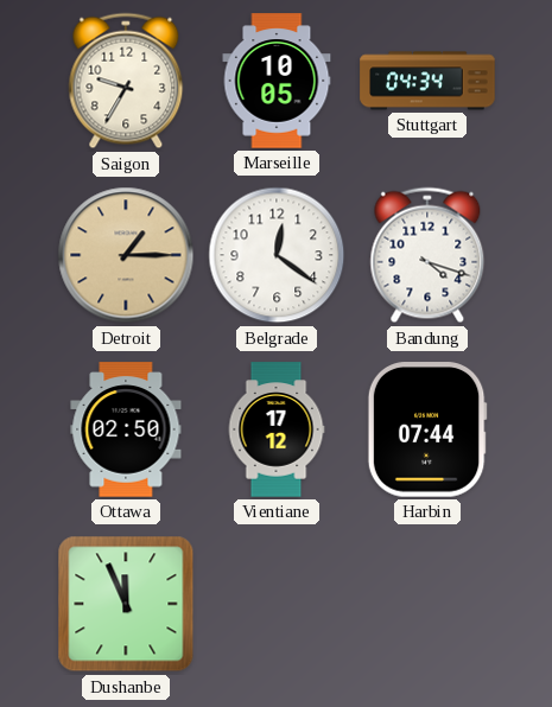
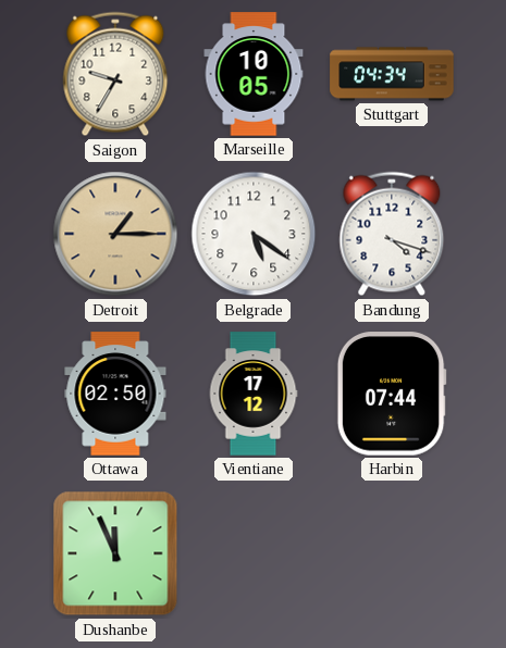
Belgrade: 12:21 -> 5:21
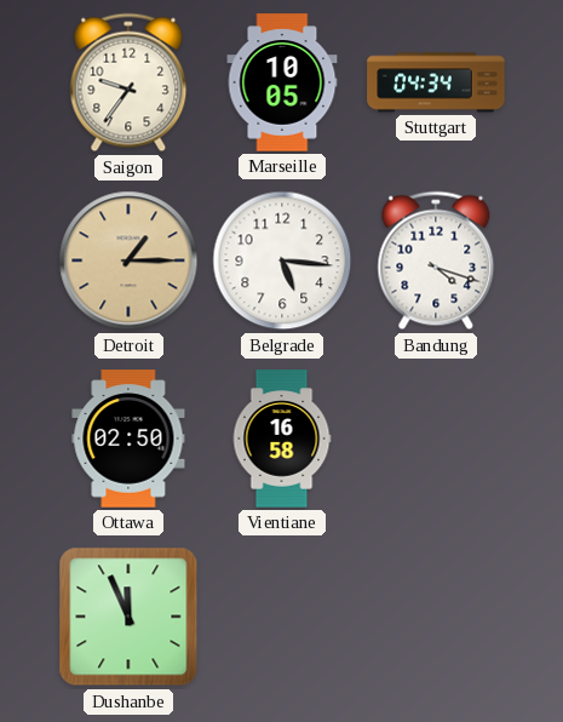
Saigon: 9:35 -> 9:36
Belgrade: 5:21 -> 5:16
Vientiane: 17:12 -> 16:58
Harbin: 07:44 -> none
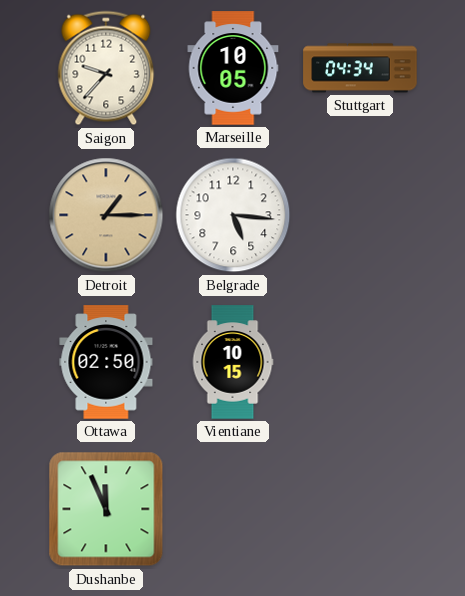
Saigon: 9:36 -> 9:37
Bandung: 4:18 -> none
Vientiane: 16:58 -> 10:15
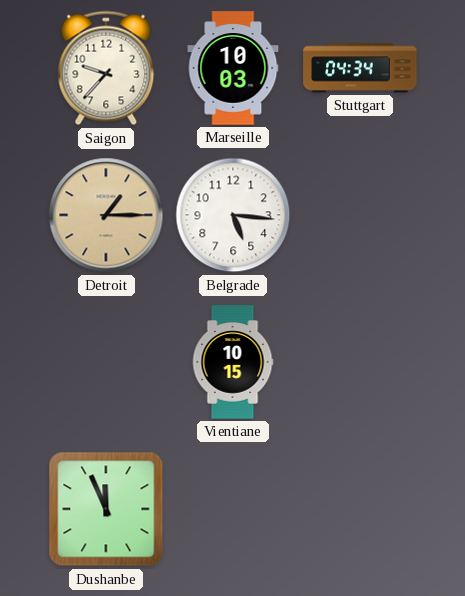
Marseille: 10:05 -> 10:03
Ottawa: 02:50 -> none
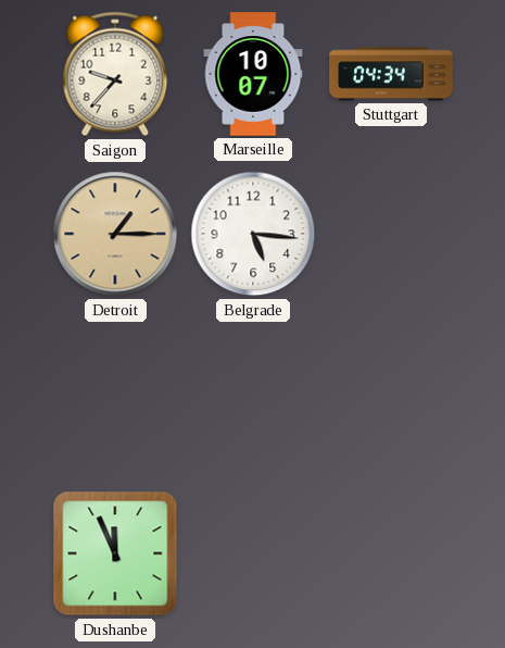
Marseille: 10:03 -> 10:07
Vientiane: 10:15 -> none
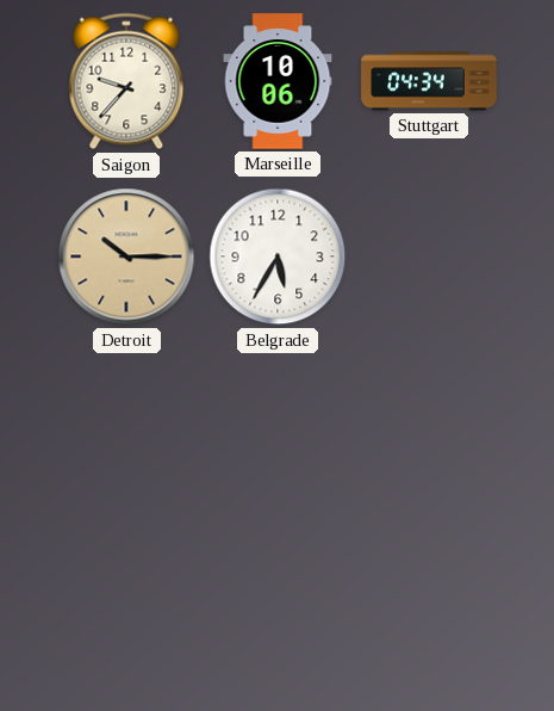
Marseille: 10:07 -> 10:06
Detroit: 1:15 -> 10:15
Belgrade: 5:16 -> 5:35
Dushanbe: 11:56 -> none
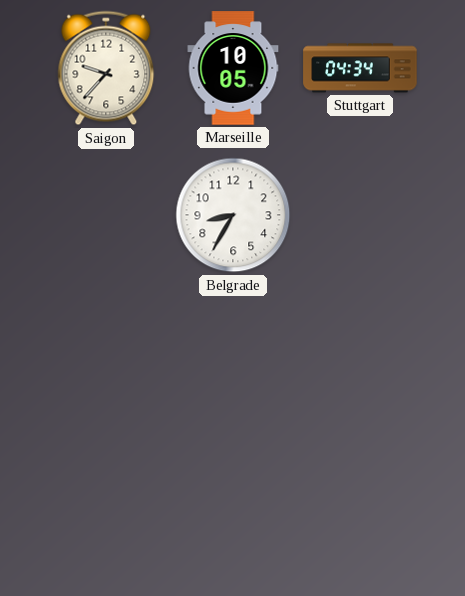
Marseille: 10:06 -> 10:05
Detroit: 10:15 -> none
Belgrade: 5:35 -> 8:35
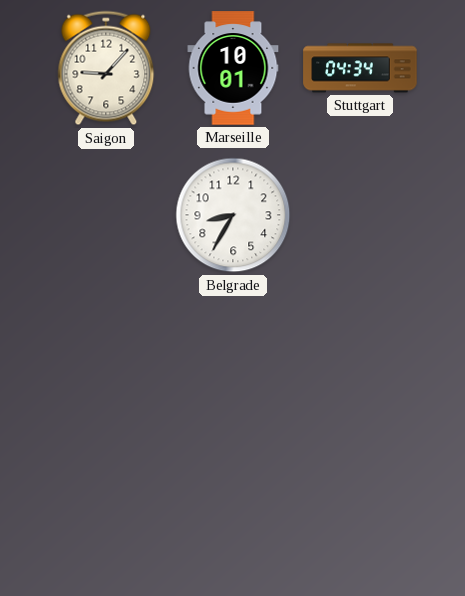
Saigon: 9:37 -> 9:07
Marseille: 10:05 -> 10:01
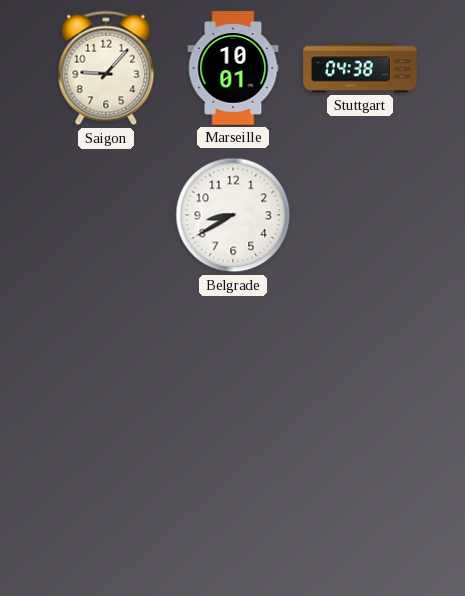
Stuttgart: 04:34 -> 04:38
Belgrade: 8:35 -> 8:40
